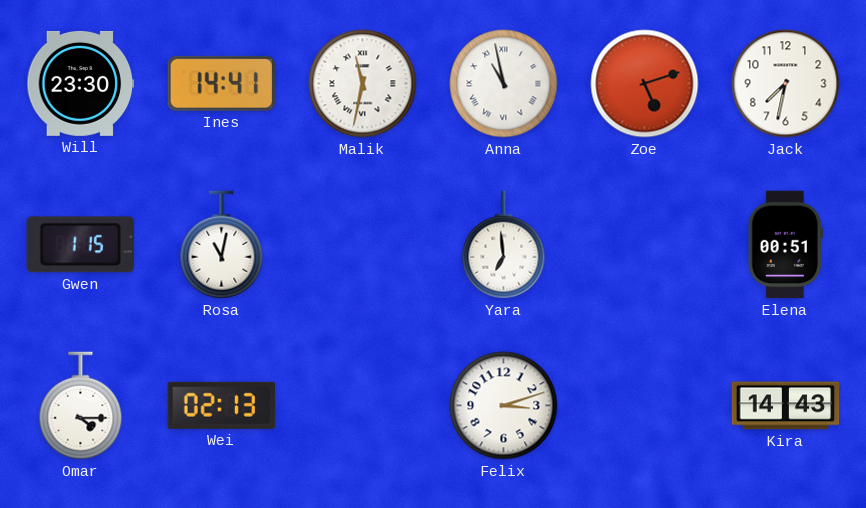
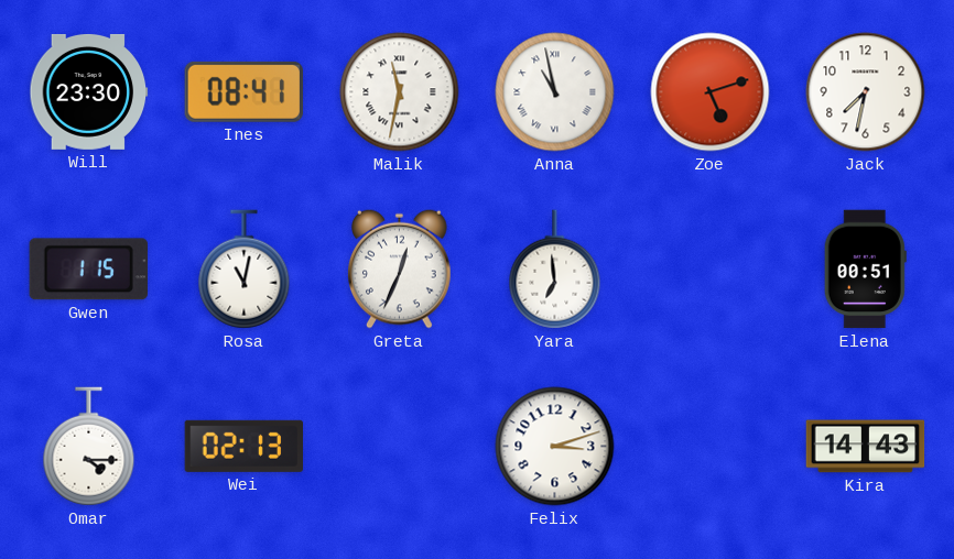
Ines: 14:41 -> 08:41
Greta: none -> 12:34
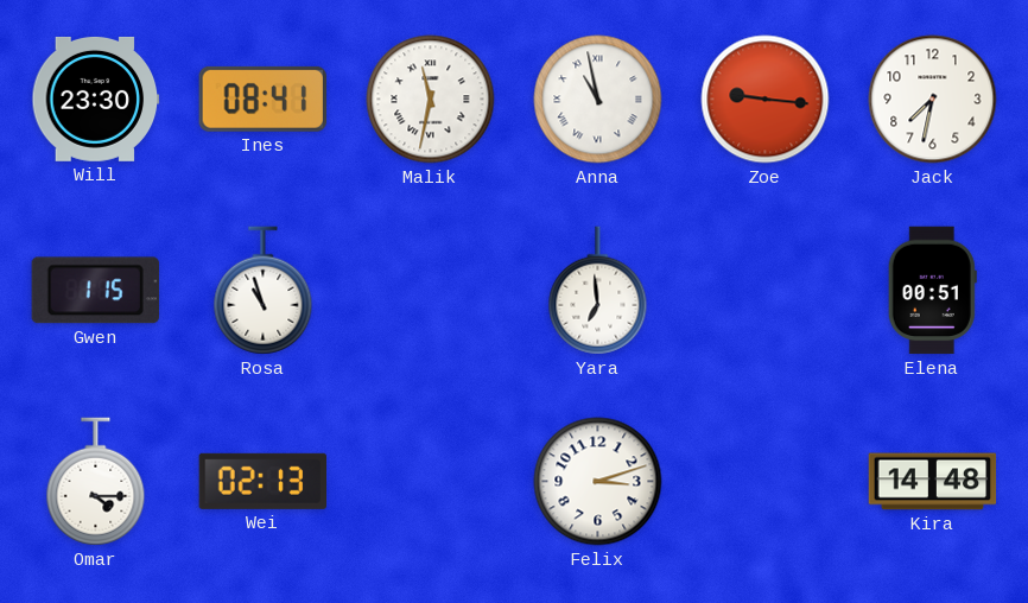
Zoe: 5:12 -> 9:16
Rosa: 11:02 -> 10:57
Greta: 12:34 -> none
Kira: 14:43 -> 14:48
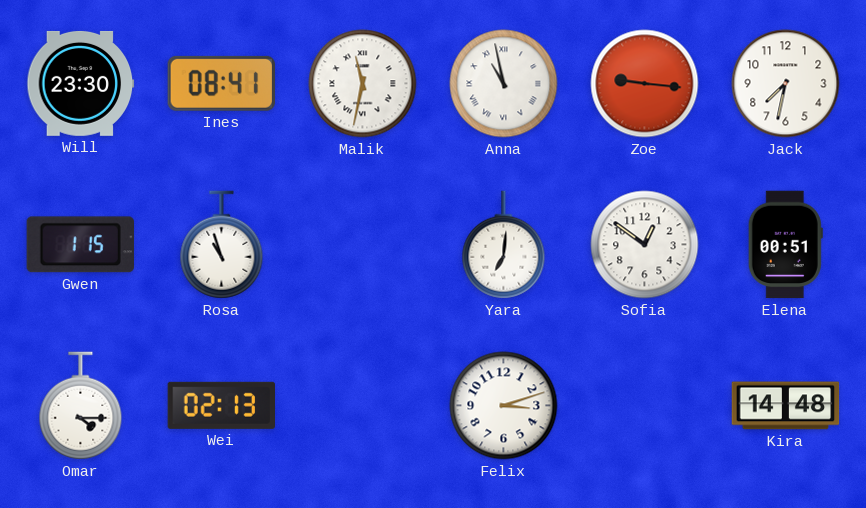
Yara: 6:59 -> 7:01
Sofia: none -> 12:51
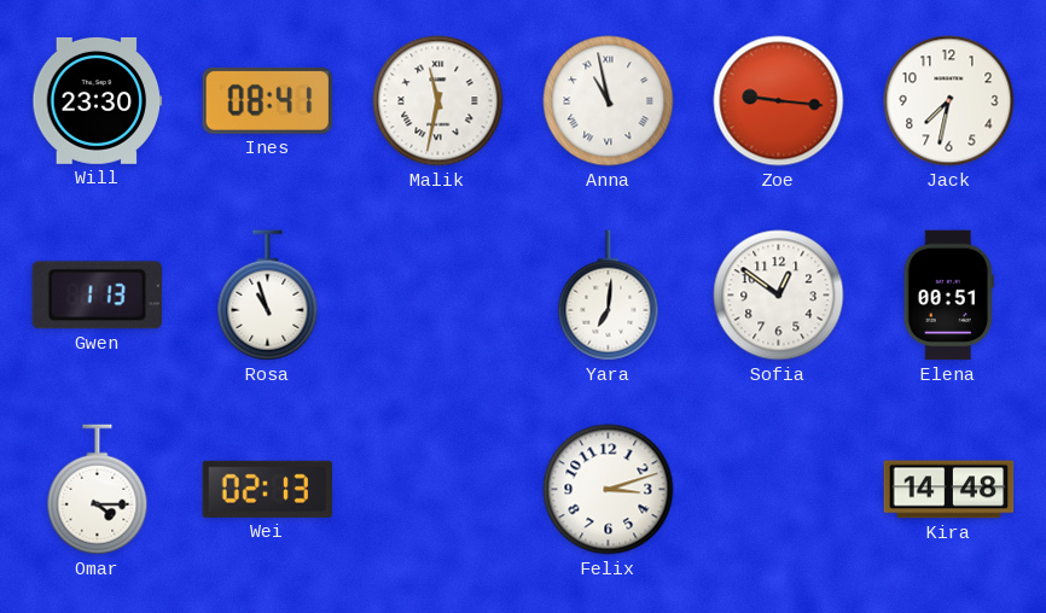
Gwen: 1:15 -> 1:13
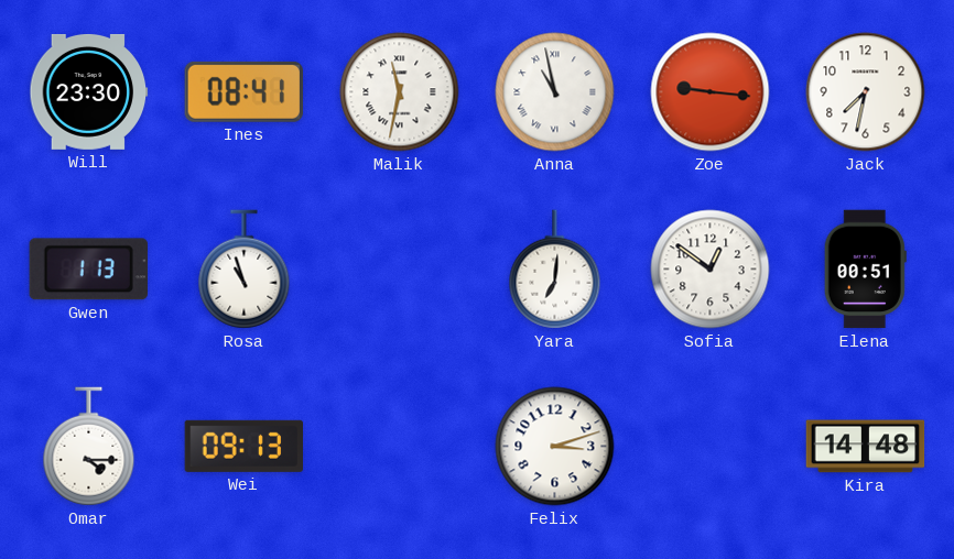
Wei: 02:13 -> 09:13
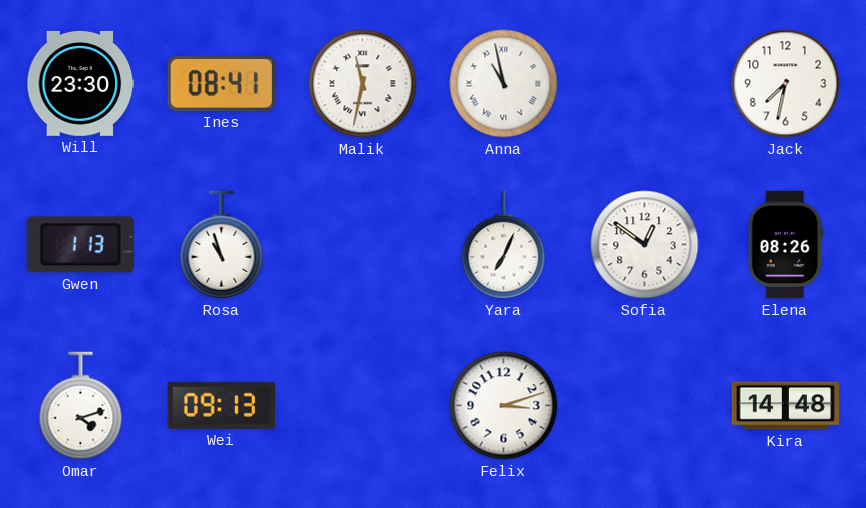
Zoe: 9:16 -> none
Yara: 7:01 -> 7:04
Elena: 00:51 -> 08:26
Omar: 4:15 -> 4:12
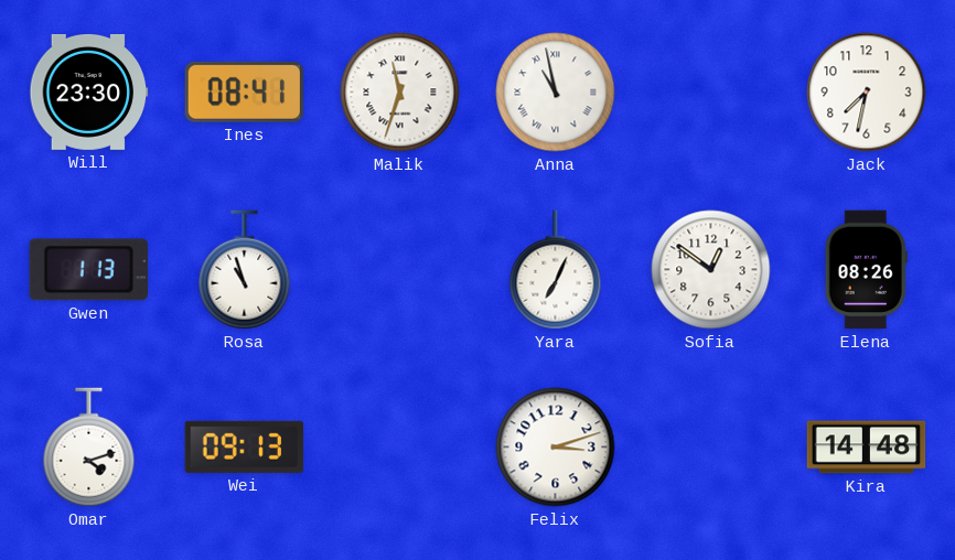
Malik: 11:32 -> 11:33
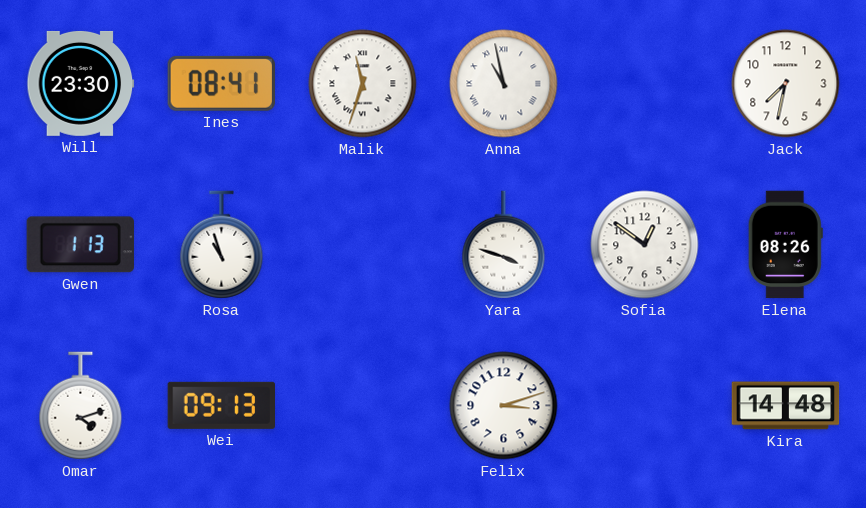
Yara: 7:04 -> 3:48
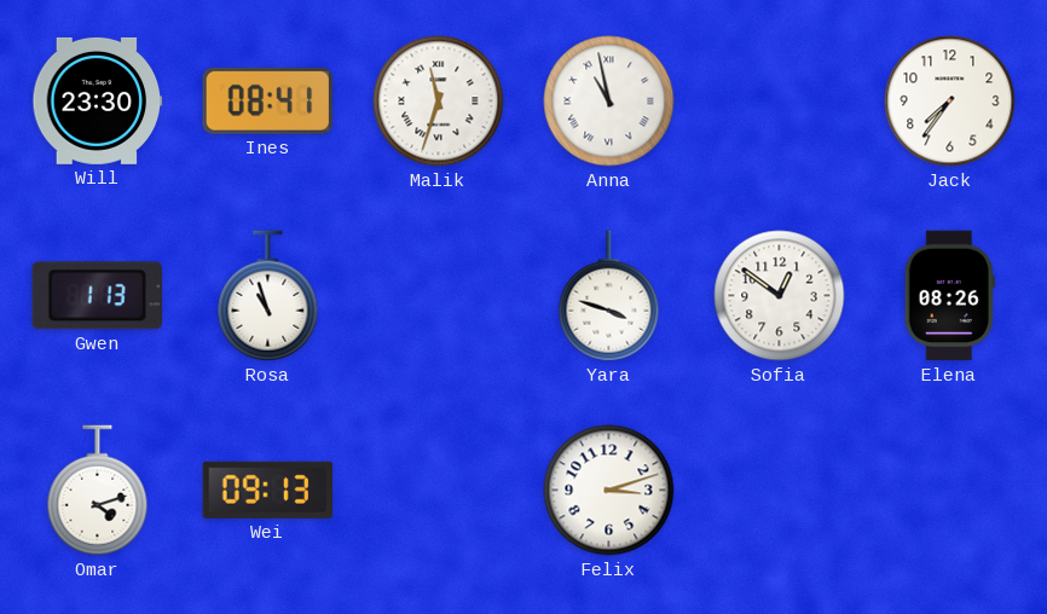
Jack: 7:32 -> 7:36
Kira: 14:48 -> none
